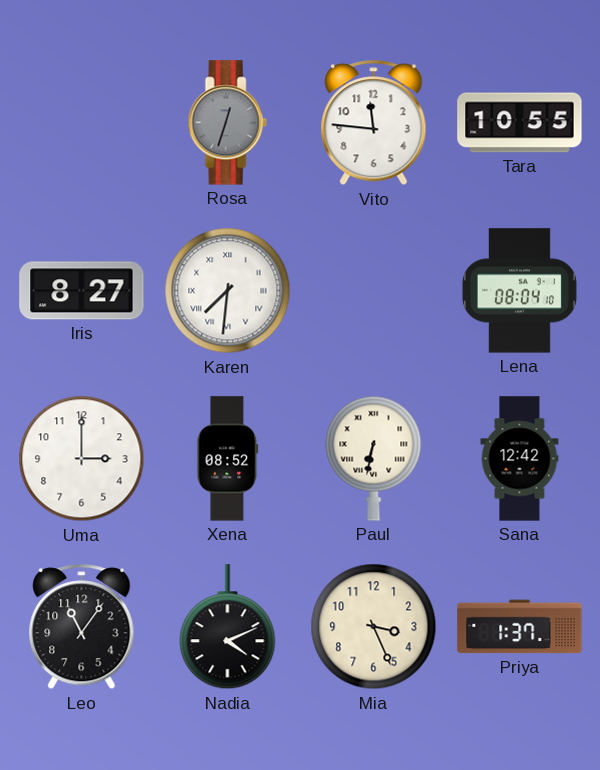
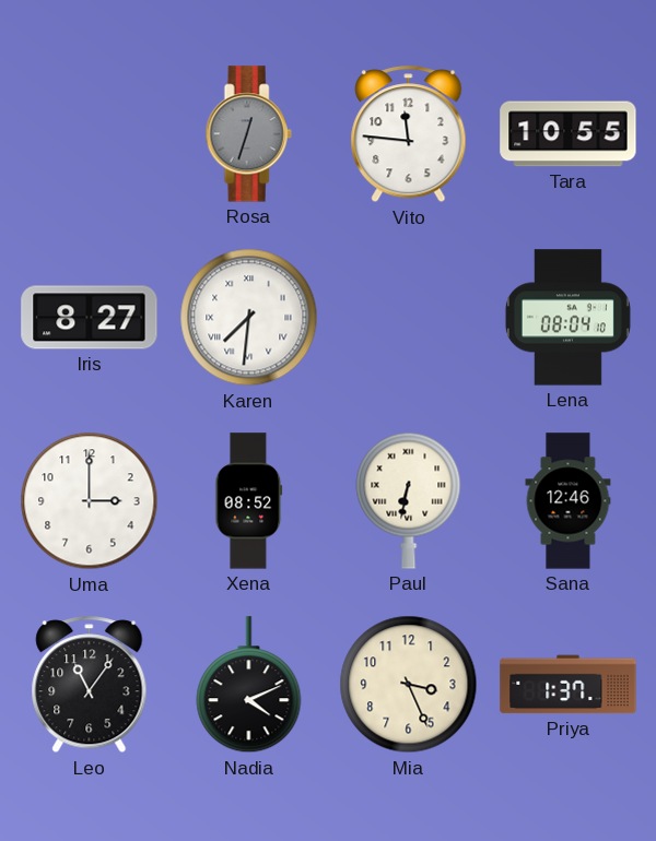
Sana: 12:42 -> 12:46
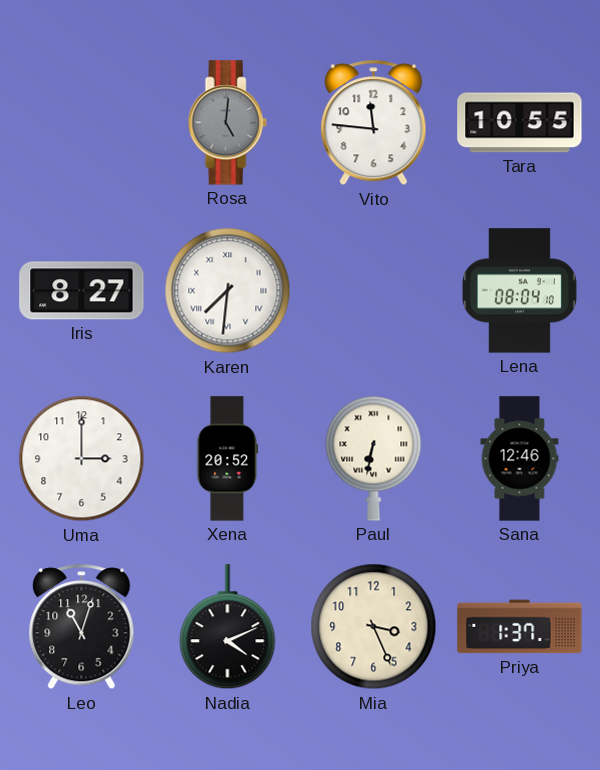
Rosa: 12:33 -> 5:01
Xena: 08:52 -> 20:52
Leo: 11:06 -> 11:03
